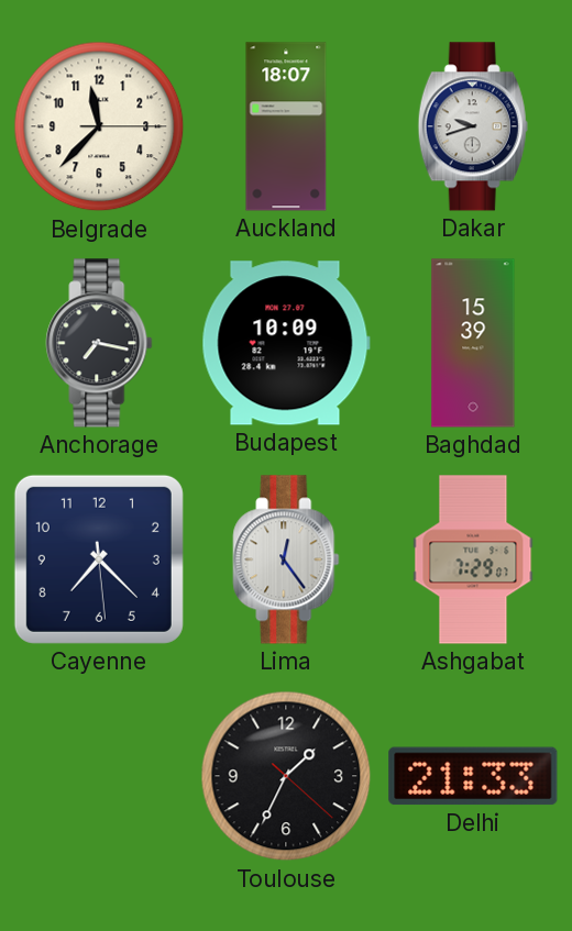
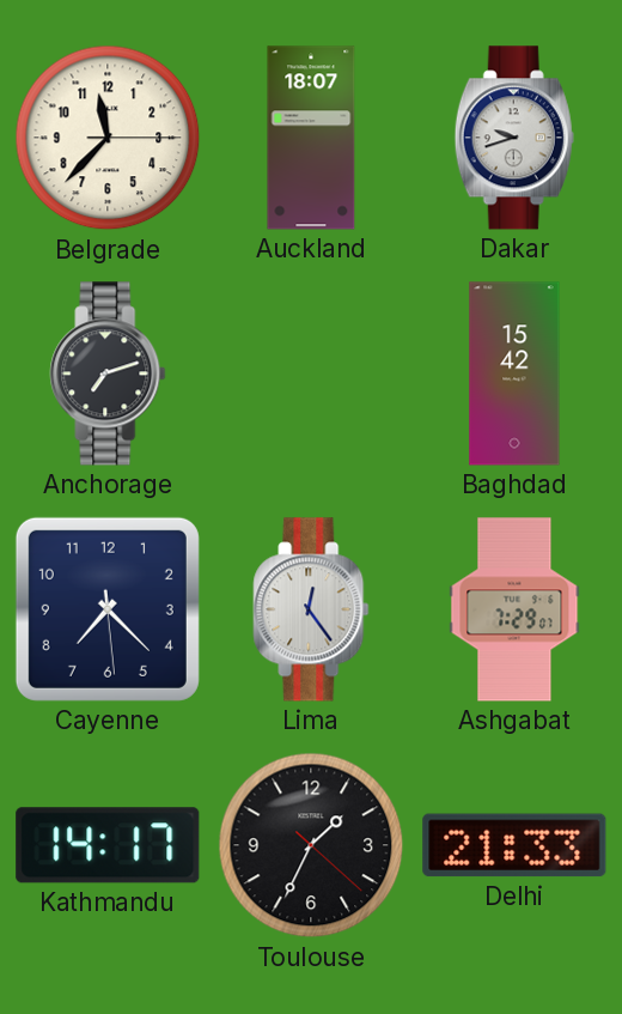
Anchorage: 7:17 -> 7:12
Budapest: 10:09 -> none
Baghdad: 15:39 -> 15:42
Kathmandu: none -> 14:17
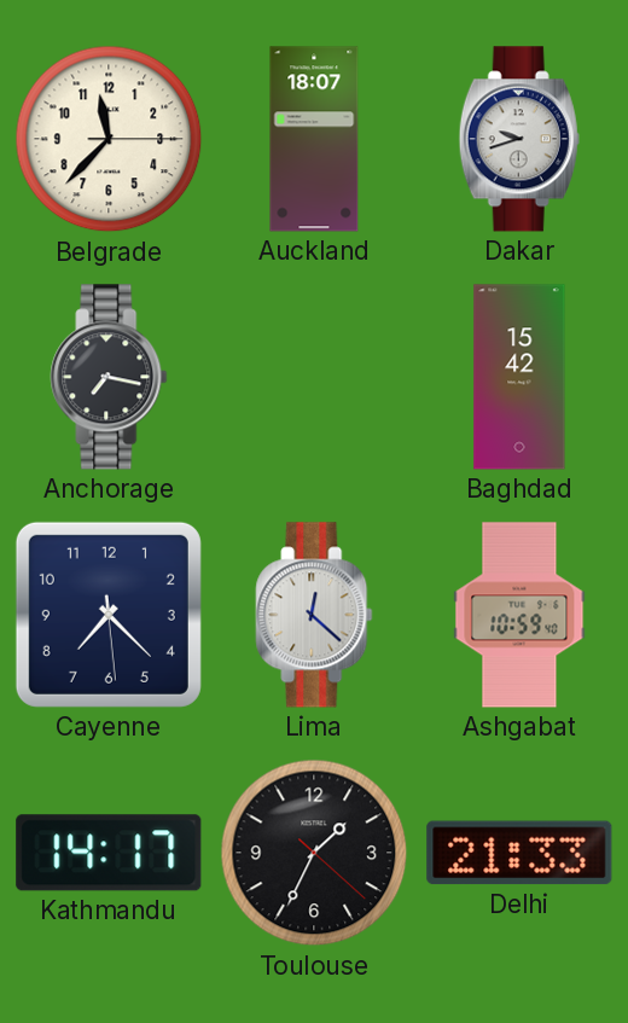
Anchorage: 7:12 -> 7:17
Lima: 12:24 -> 12:22
Ashgabat: 7:29 -> 10:59
